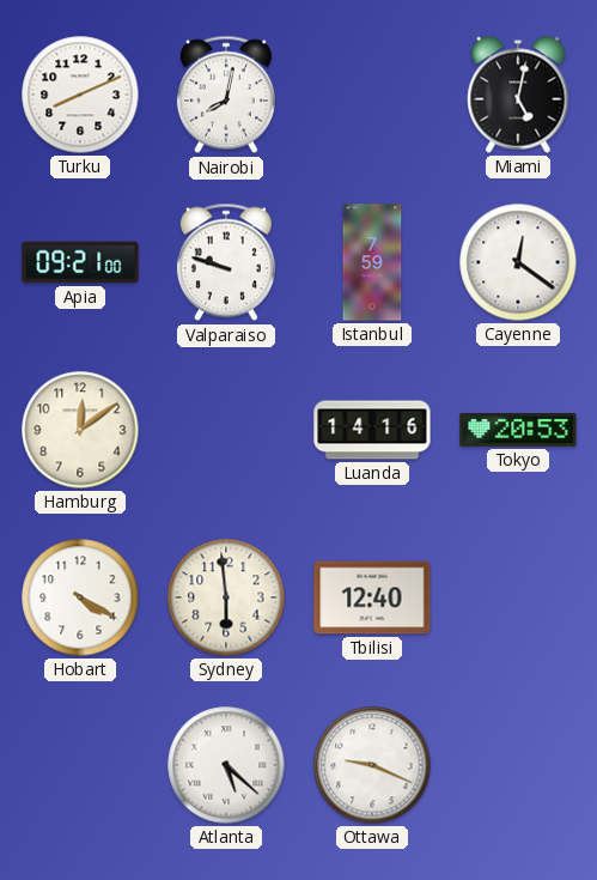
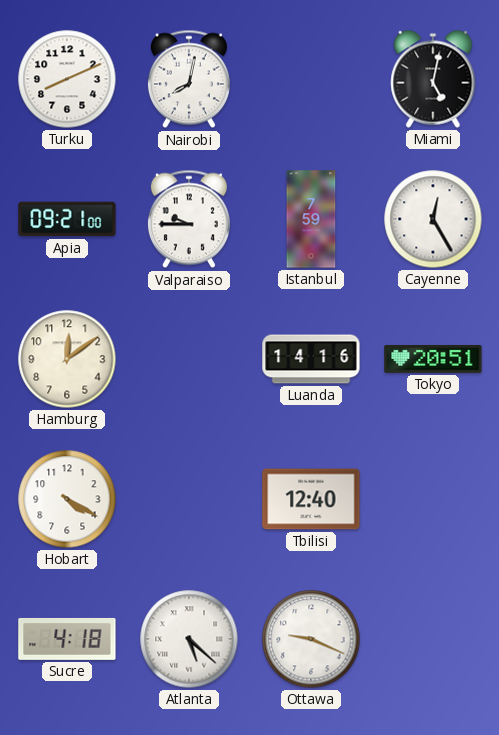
Valparaiso: 9:48 -> 9:45
Cayenne: 12:21 -> 12:25
Tokyo: 20:53 -> 20:51
Sydney: 5:59 -> none
Sucre: none -> 4:18
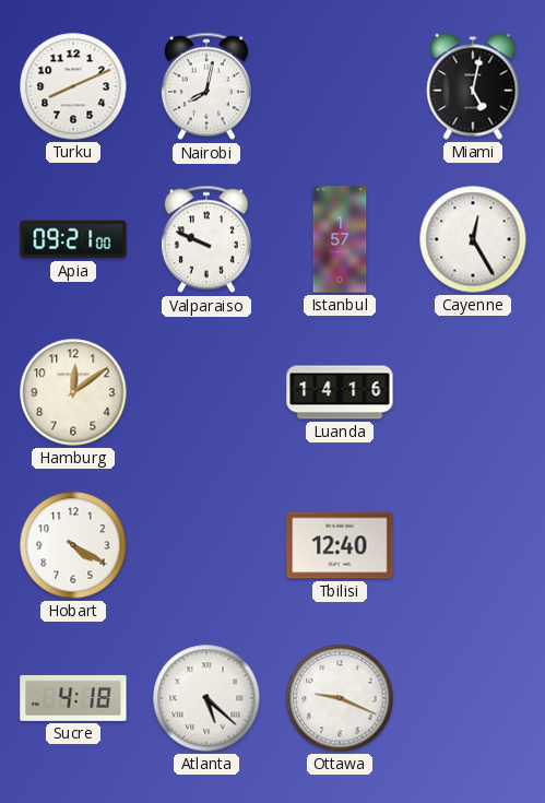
Valparaiso: 9:45 -> 9:49
Istanbul: 7:59 -> 1:57
Tokyo: 20:51 -> none
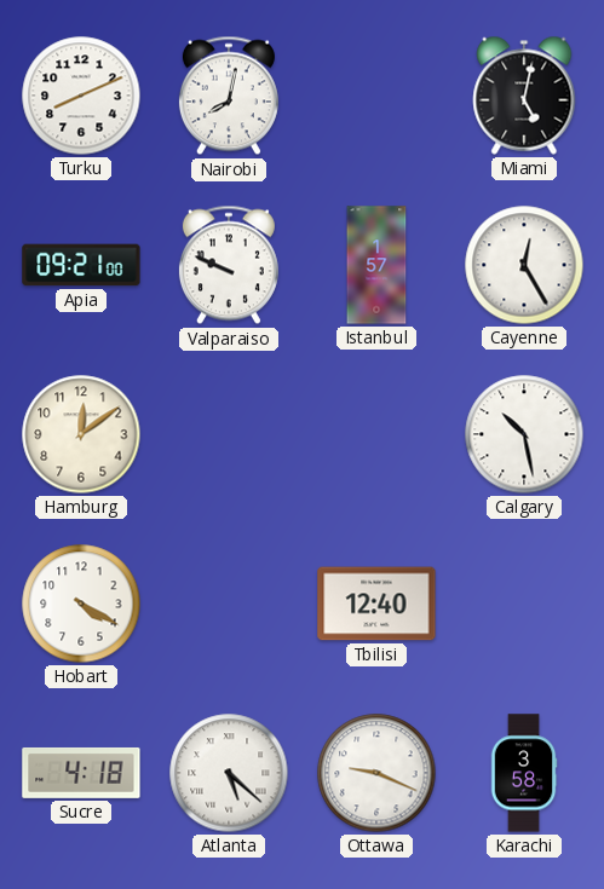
Luanda: 14:16 -> none
Calgary: none -> 10:28
Karachi: none -> 3:58
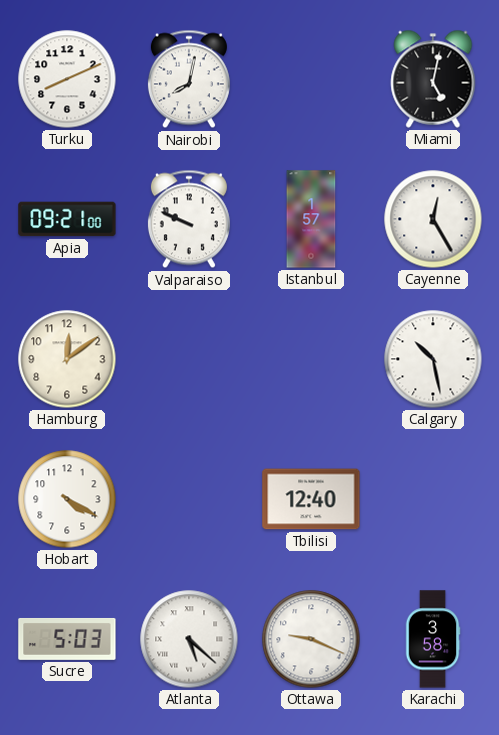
Sucre: 4:18 -> 5:03
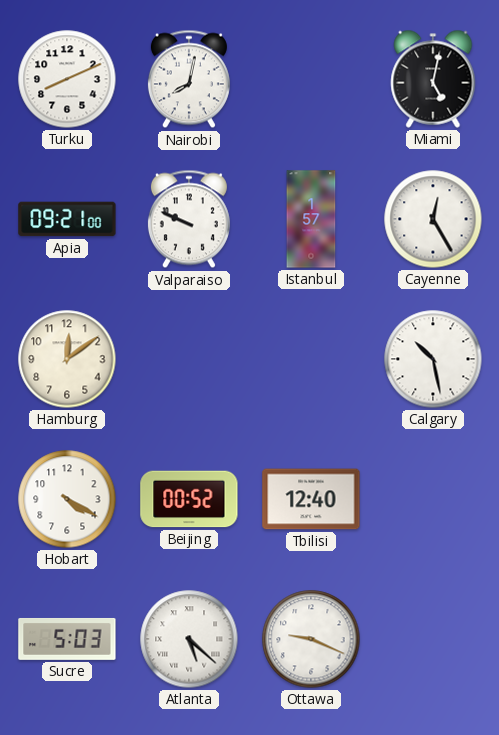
Beijing: none -> 00:52
Karachi: 3:58 -> none
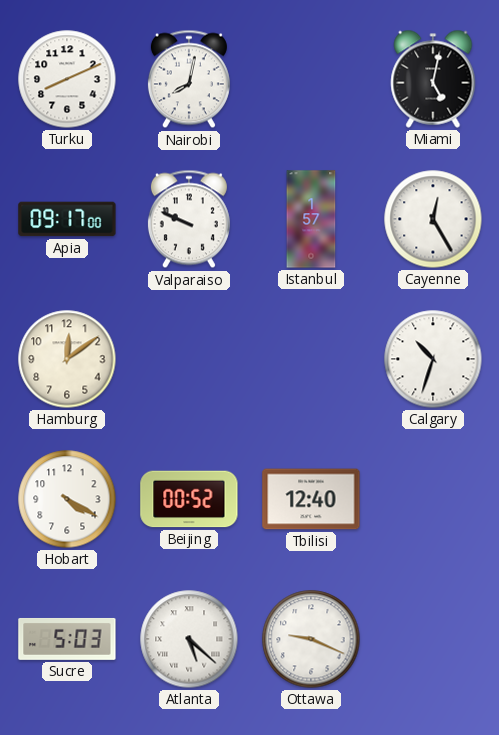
Apia: 09:21 -> 09:17
Calgary: 10:28 -> 10:33
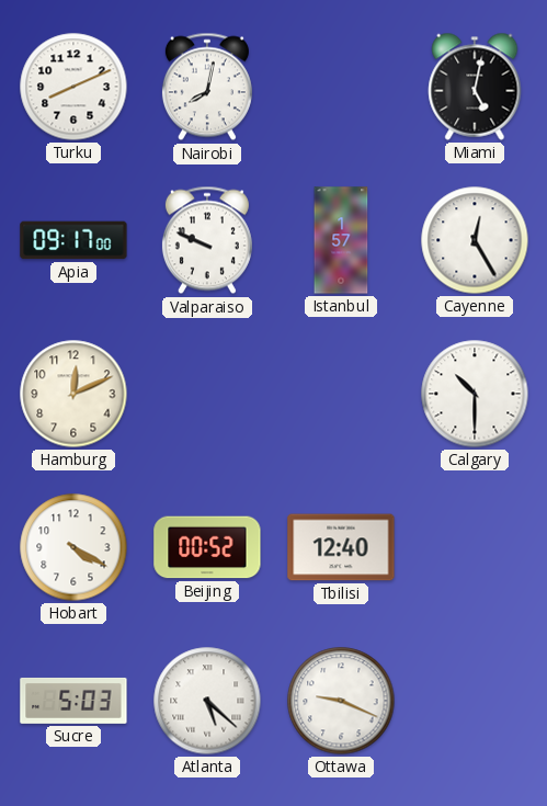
Hamburg: 12:09 -> 12:11
Calgary: 10:33 -> 10:30
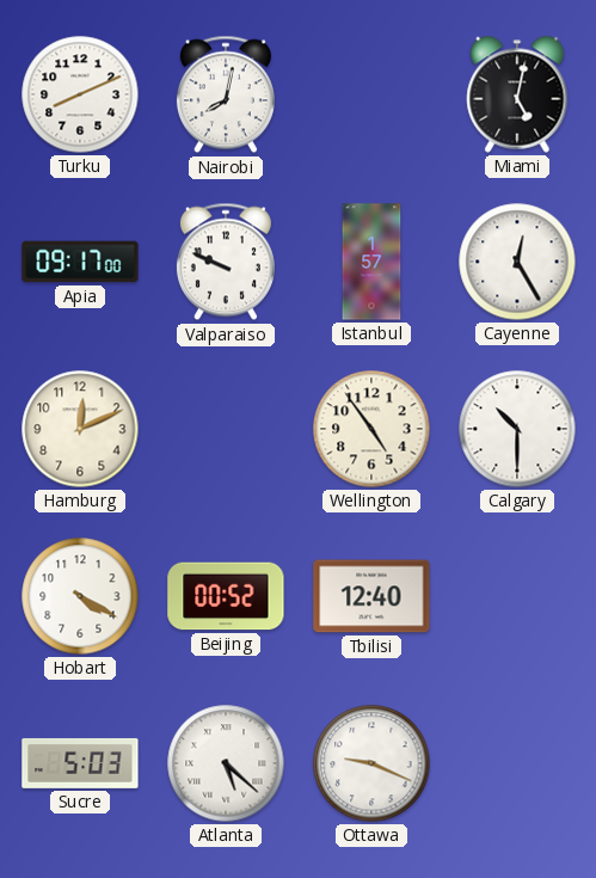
Wellington: none -> 4:54
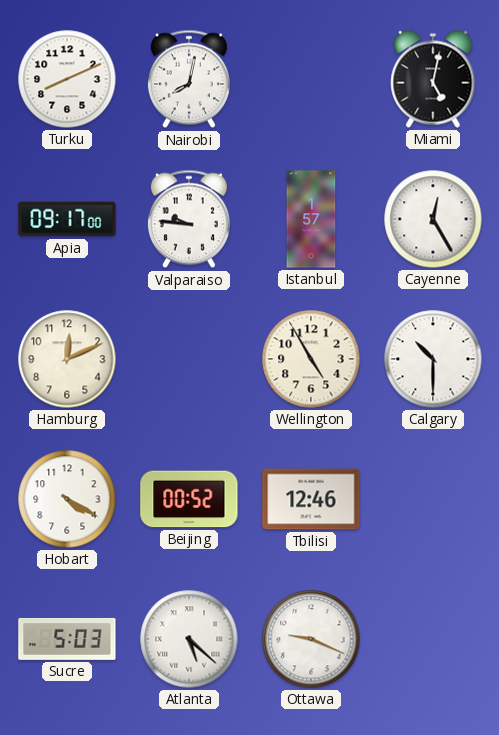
Valparaiso: 9:49 -> 9:46
Wellington: 4:54 -> 4:55
Tbilisi: 12:40 -> 12:46
